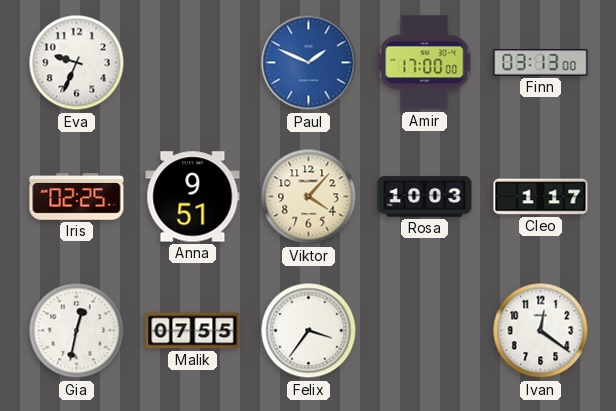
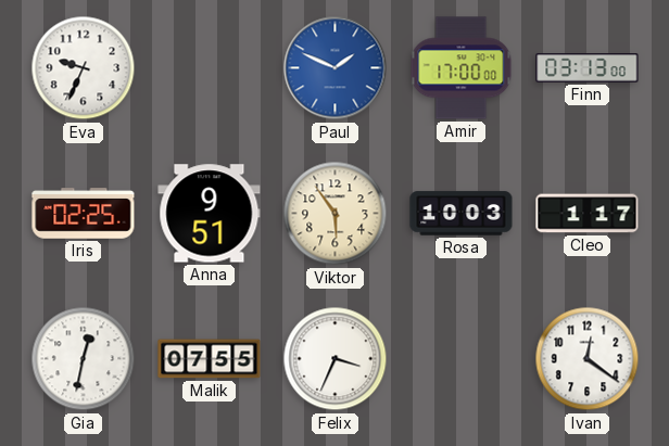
Viktor: 4:07 -> 5:54
Felix: 3:36 -> 3:34
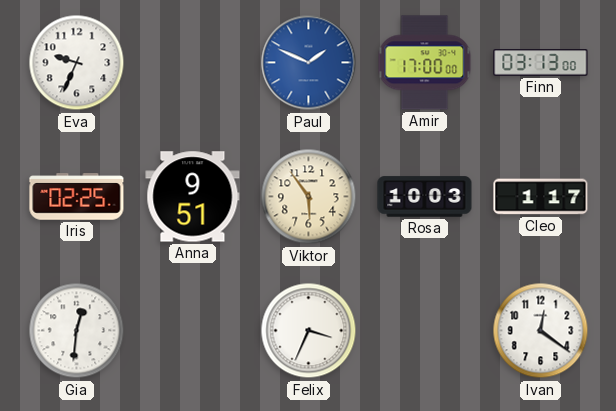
Gia: 12:32 -> 12:31
Malik: 07:55 -> none
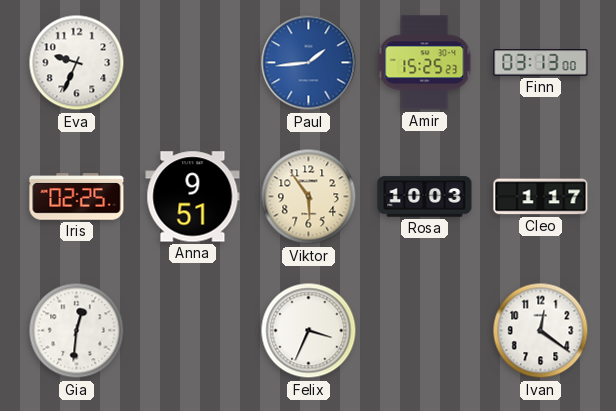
Paul: 1:49 -> 1:44
Amir: 17:00 -> 15:25
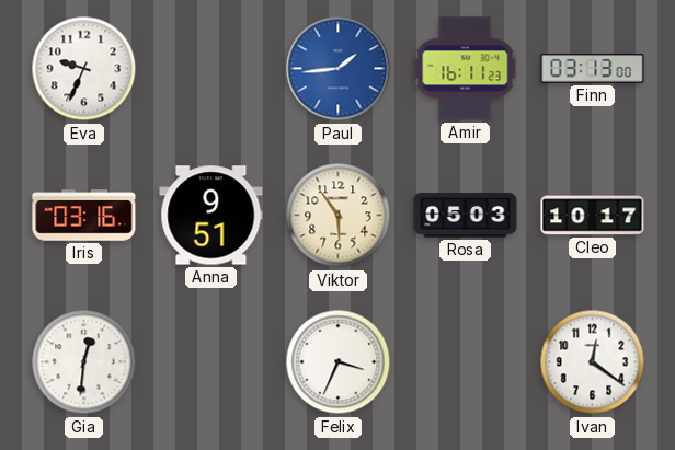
Amir: 15:25 -> 16:11
Iris: 02:25 -> 03:16
Rosa: 10:03 -> 05:03
Cleo: 1:17 -> 10:17
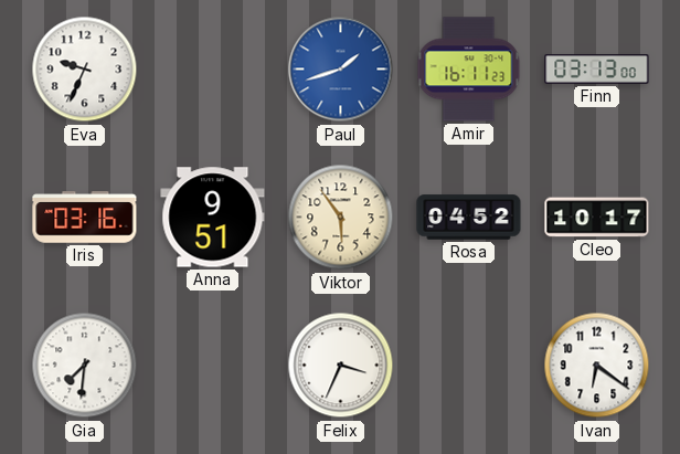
Paul: 1:44 -> 1:42
Rosa: 05:03 -> 04:52
Gia: 12:31 -> 7:31
Ivan: 12:21 -> 6:21
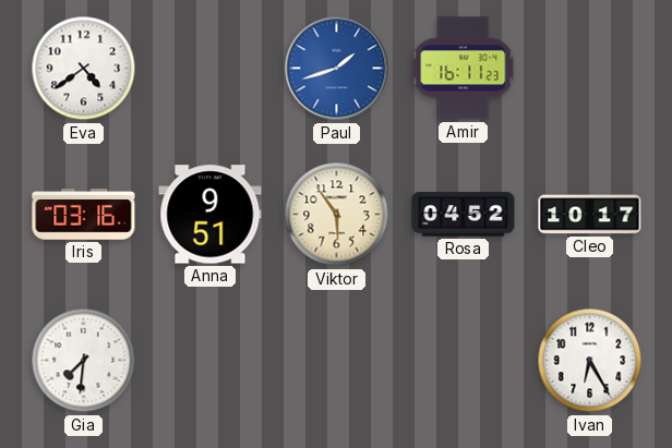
Eva: 9:34 -> 4:39
Finn: 03:13 -> none
Felix: 3:34 -> none
Ivan: 6:21 -> 6:25
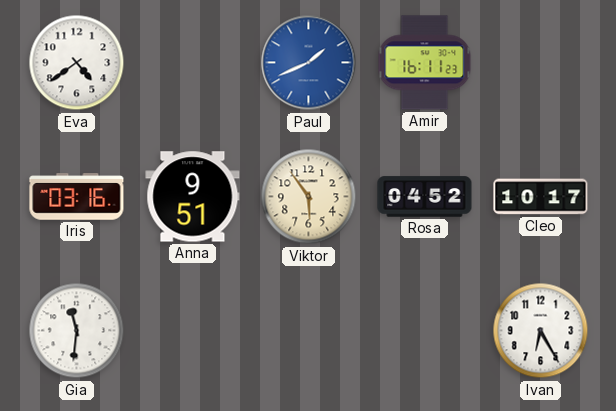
Paul: 1:42 -> 1:41
Gia: 7:31 -> 11:31
